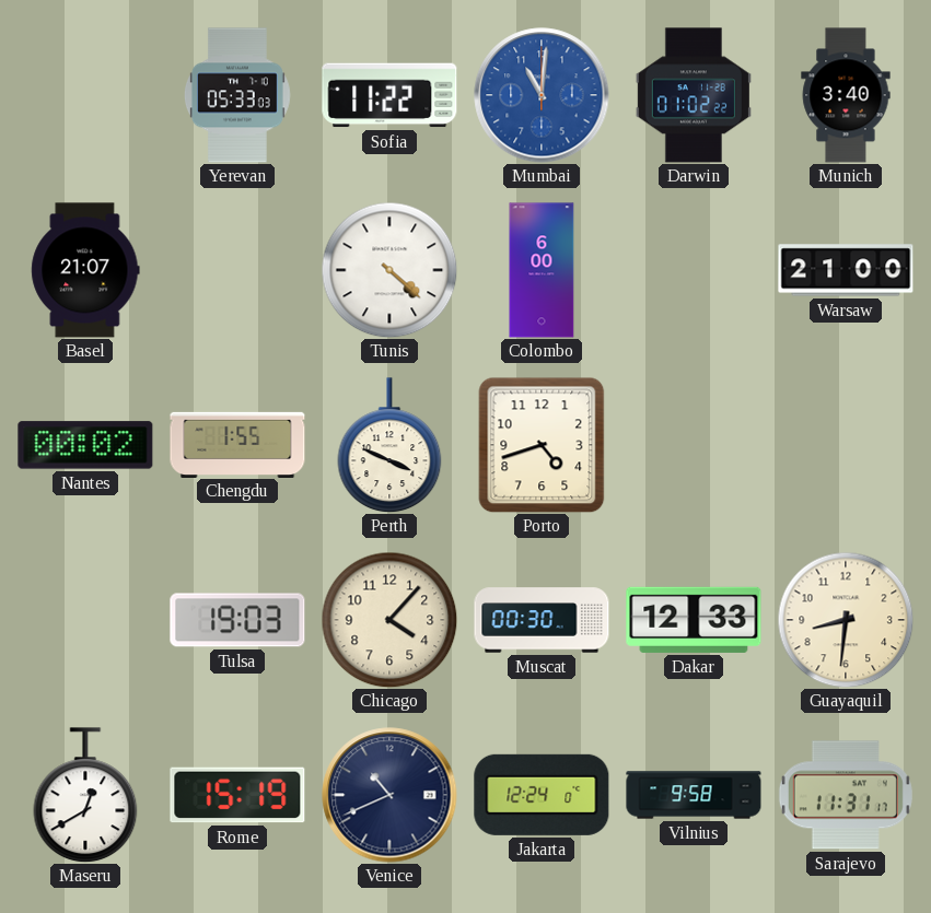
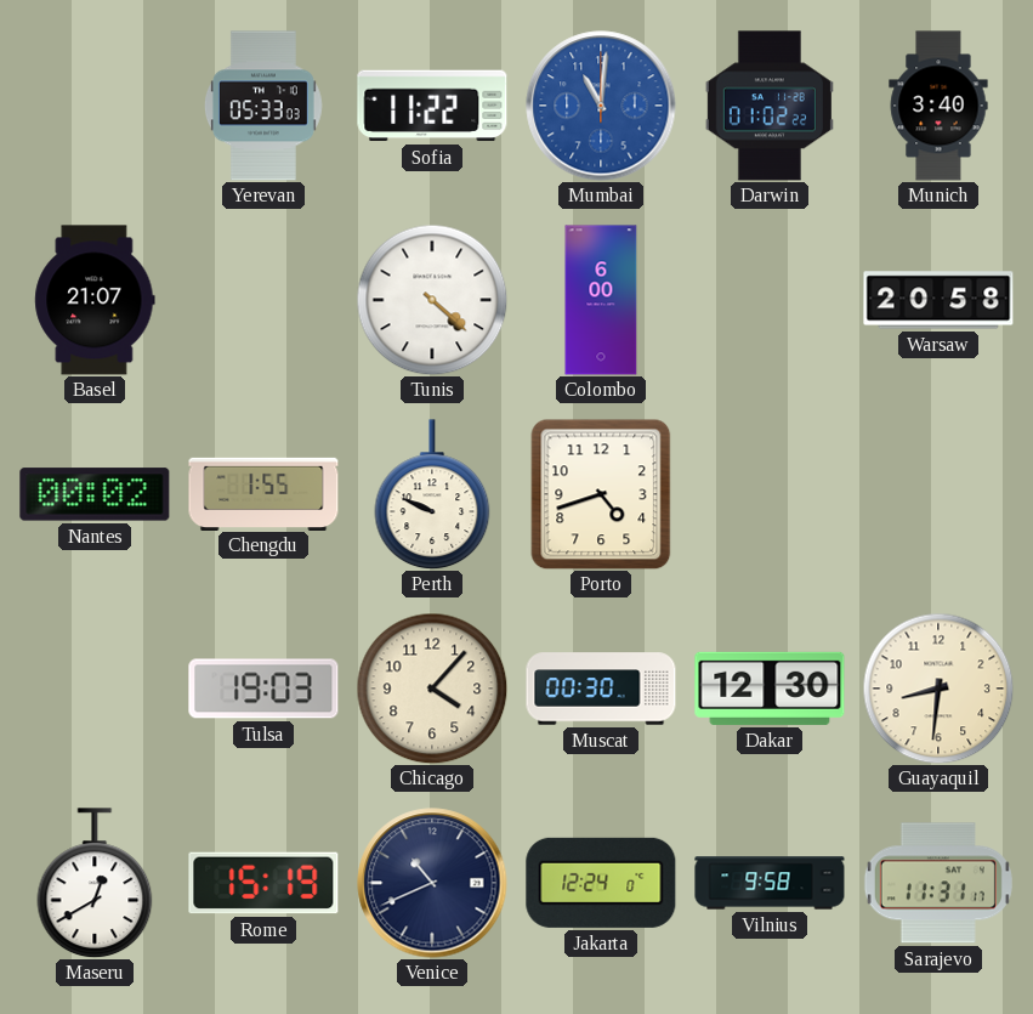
Warsaw: 21:00 -> 20:58
Perth: 3:49 -> 9:49
Dakar: 12:33 -> 12:30
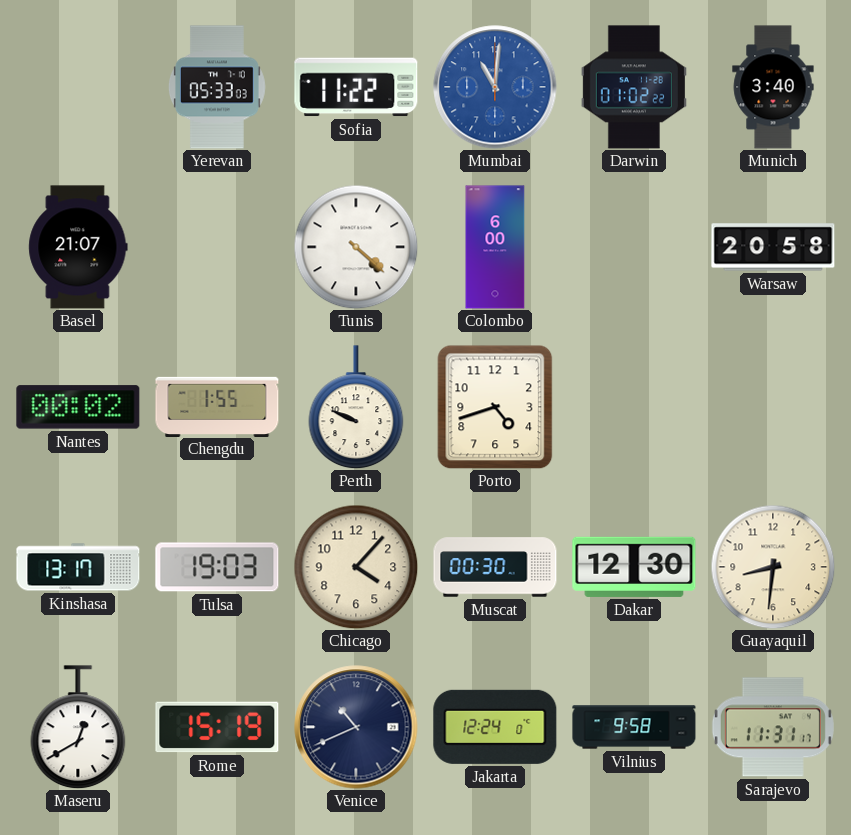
Kinshasa: none -> 13:17
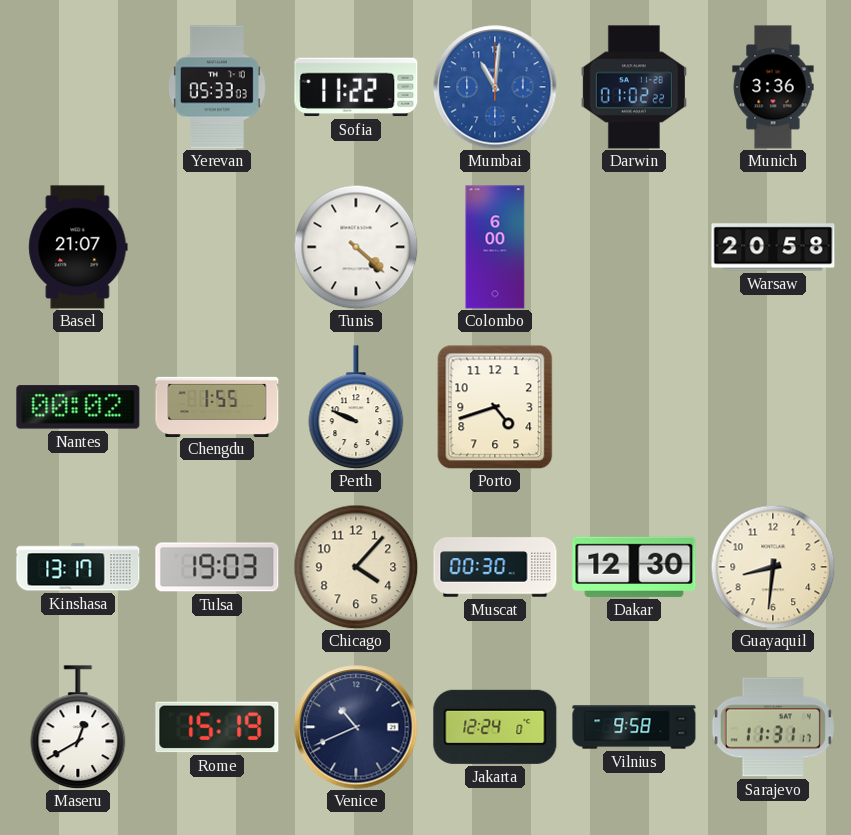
Munich: 3:40 -> 3:36
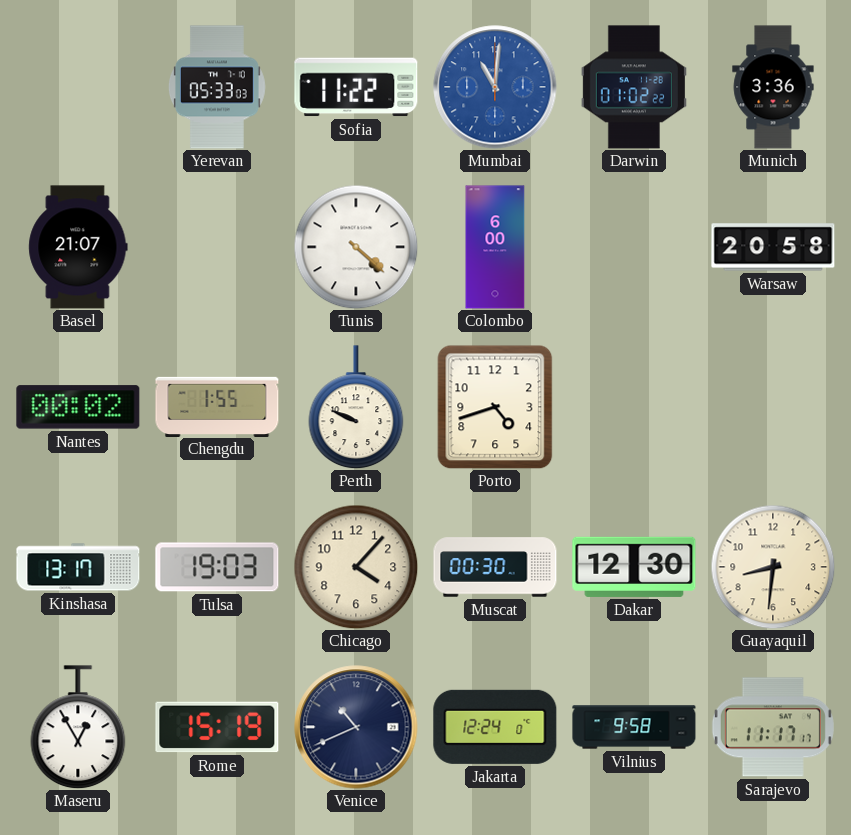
Maseru: 12:40 -> 12:55
Sarajevo: 11:31 -> 11:17
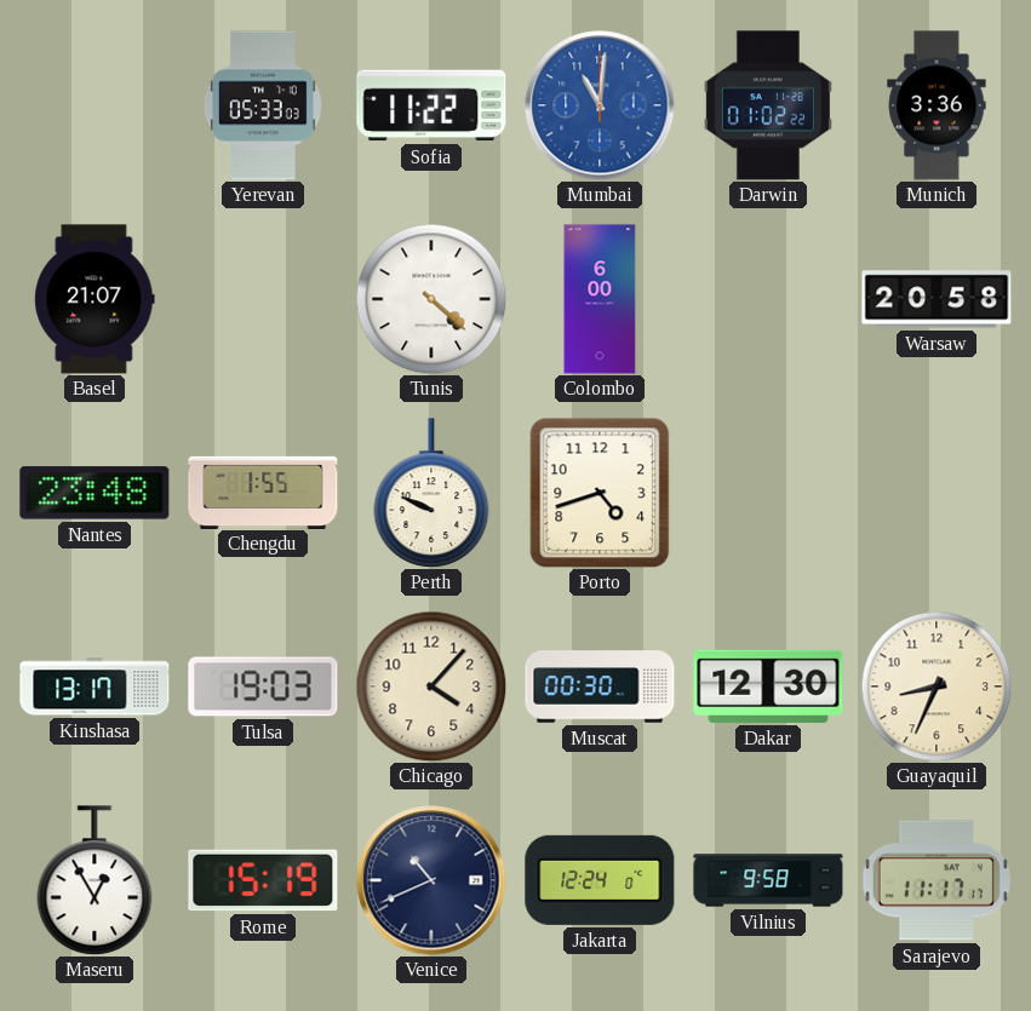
Nantes: 00:02 -> 23:48
Guayaquil: 8:31 -> 8:34
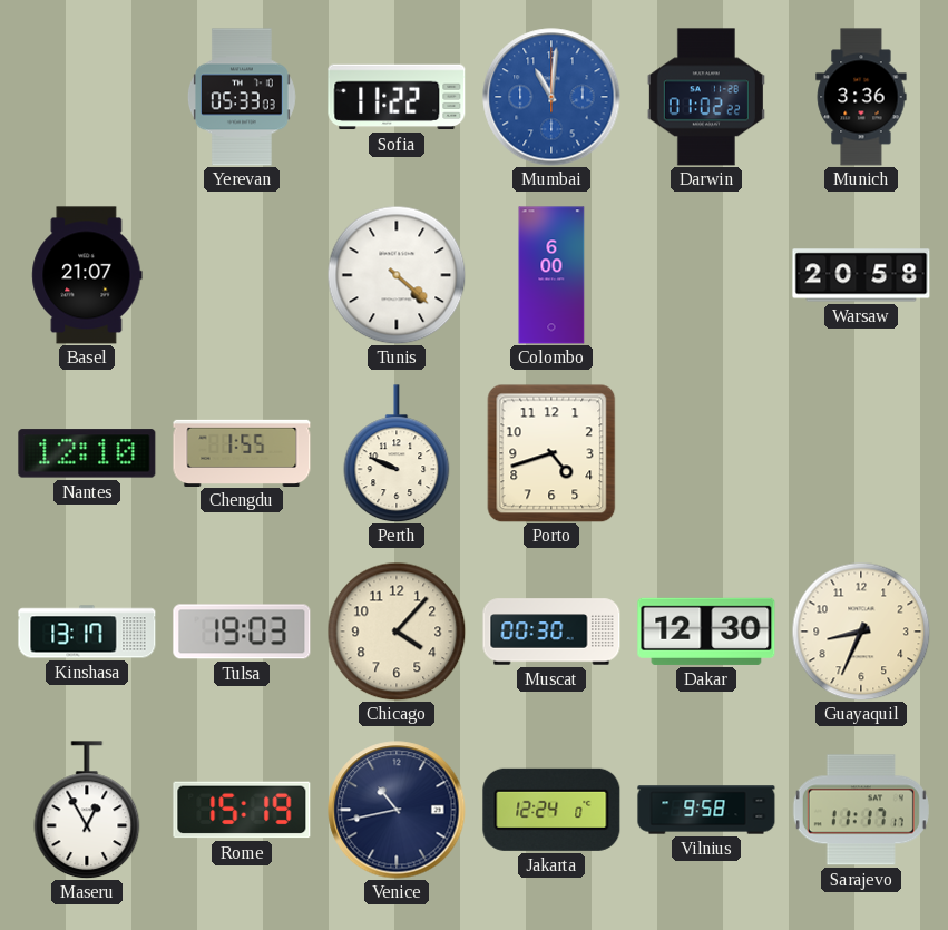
Nantes: 23:48 -> 12:10
Venice: 10:41 -> 10:43
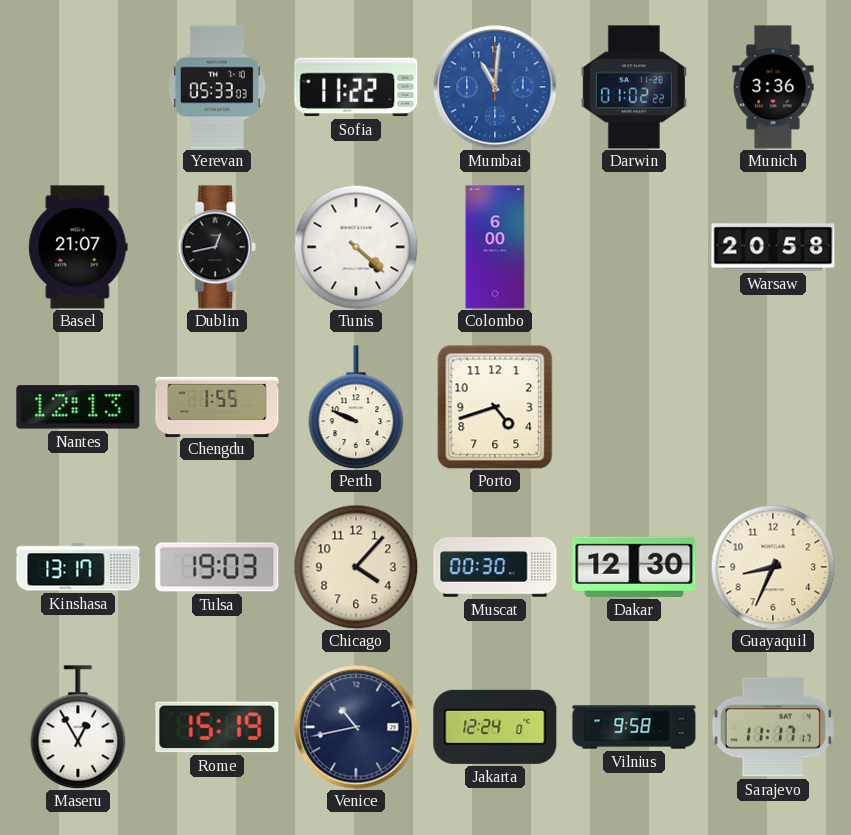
Dublin: none -> 12:43
Nantes: 12:10 -> 12:13
